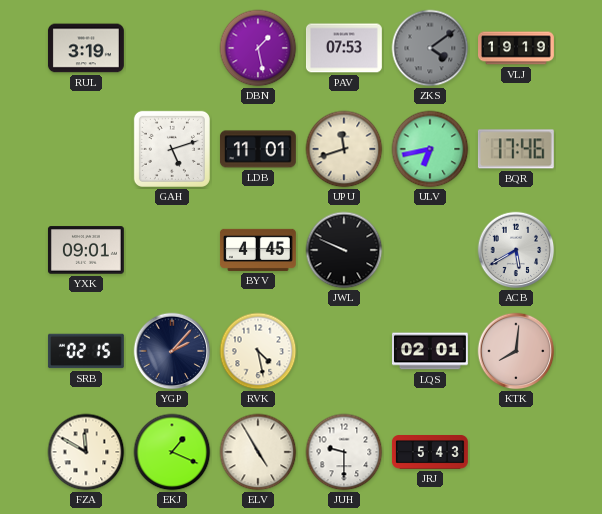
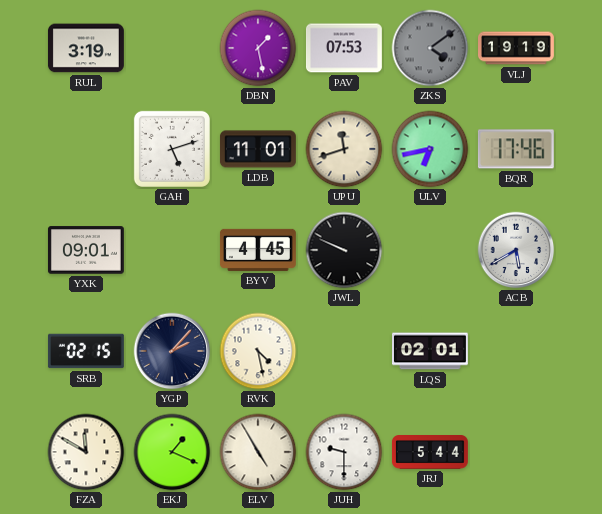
KTK: 8:01 -> none
JRJ: 5:43 -> 5:44
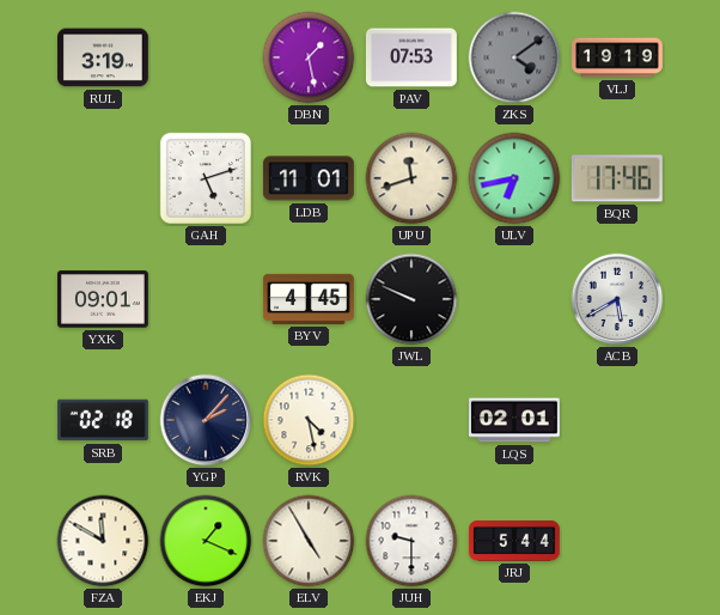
SRB: 02:15 -> 02:18
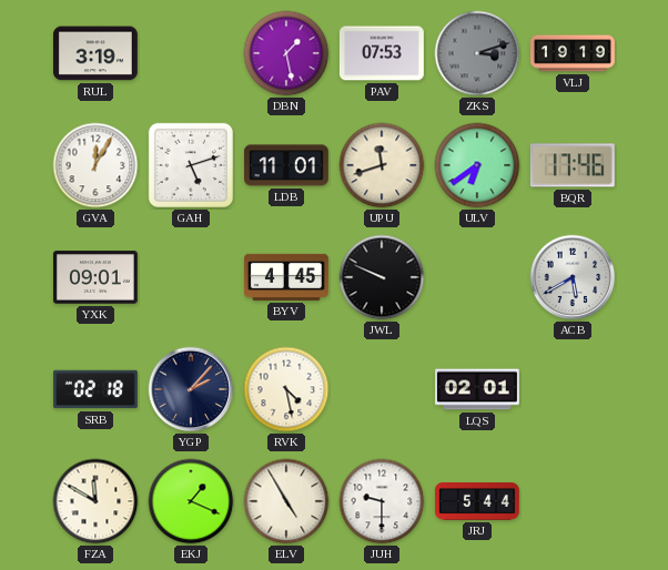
ZKS: 4:09 -> 3:12
GVA: none -> 12:05
ULV: 6:43 -> 6:39
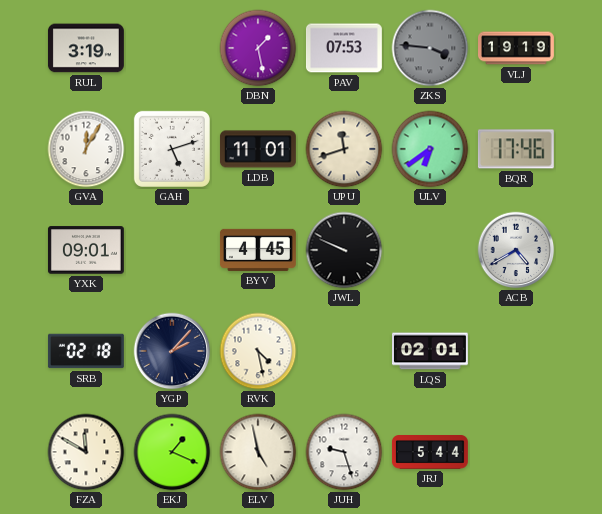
ZKS: 3:12 -> 3:46
ACB: 5:40 -> 4:40
ELV: 4:55 -> 4:58
JUH: 9:30 -> 9:27
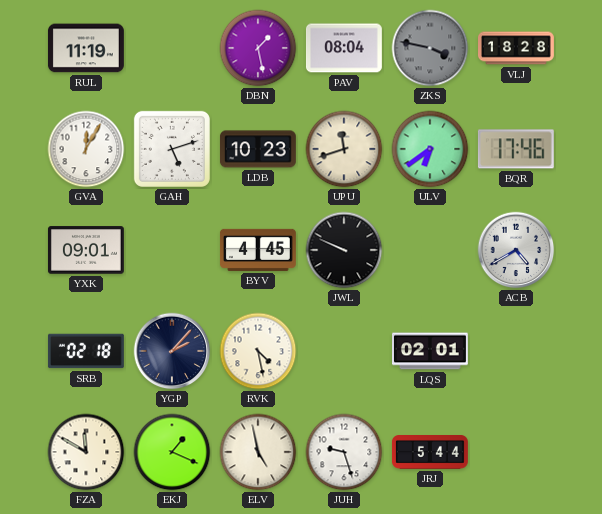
RUL: 3:19 -> 11:19
PAV: 07:53 -> 08:04
ZKS: 3:46 -> 3:47
VLJ: 19:19 -> 18:28
LDB: 11:01 -> 10:23
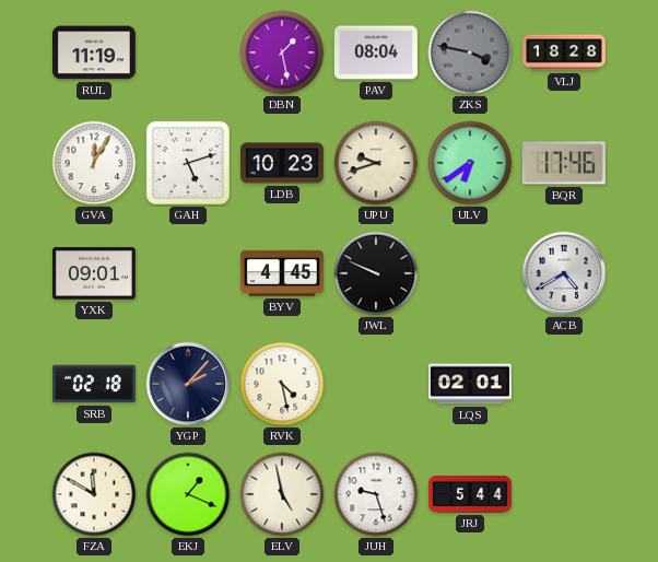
UPU: 11:42 -> 9:42
